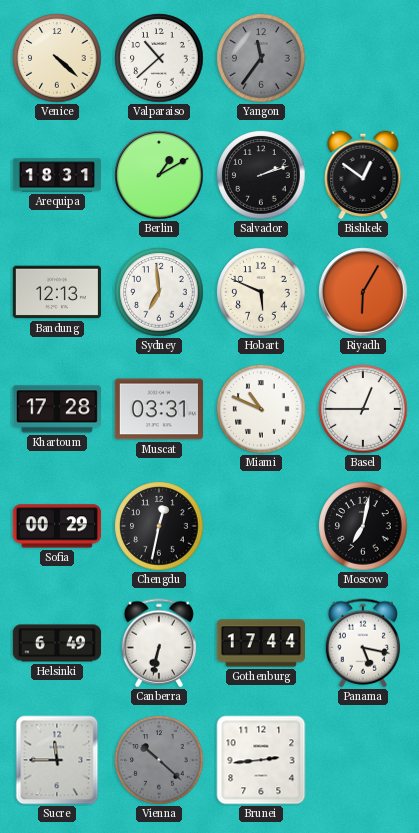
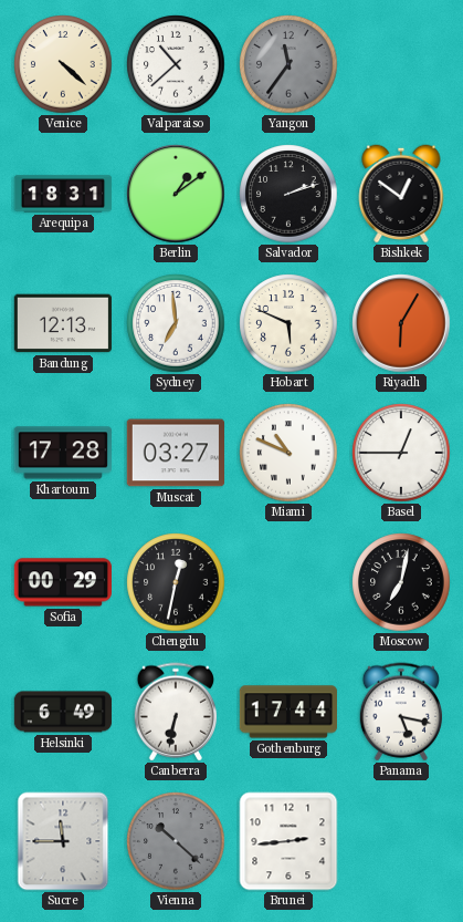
Berlin: 1:10 -> 1:09
Muscat: 03:31 -> 03:27
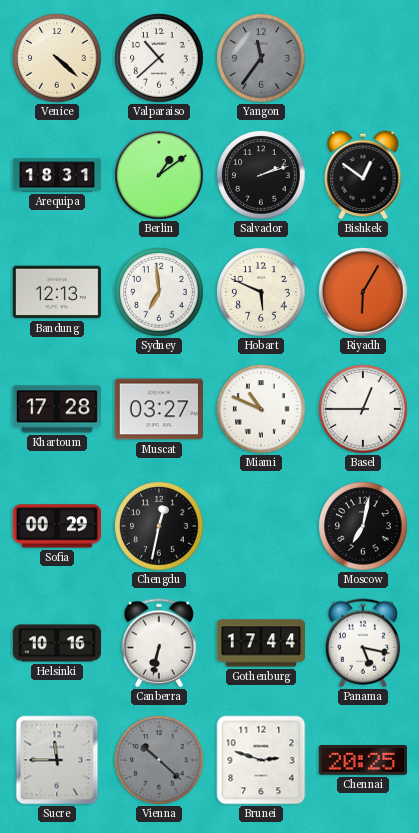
Helsinki: 6:49 -> 10:16
Brunei: 2:44 -> 2:48
Chennai: none -> 20:25
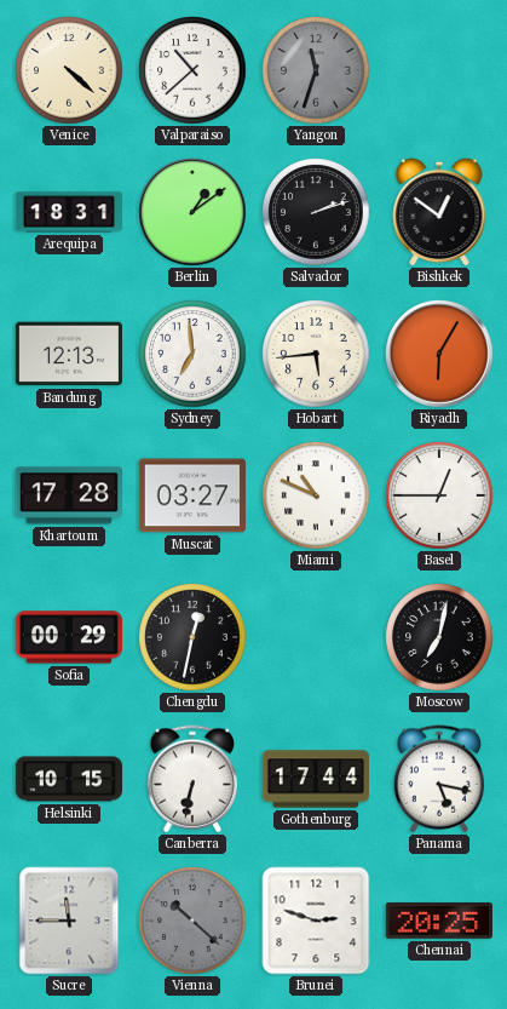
Yangon: 11:36 -> 11:33
Hobart: 5:49 -> 5:44
Helsinki: 10:16 -> 10:15
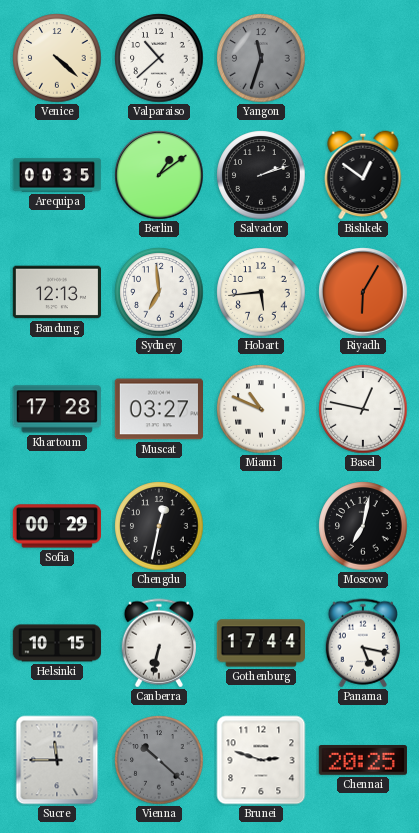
Arequipa: 18:31 -> 00:35
Basel: 12:45 -> 12:47
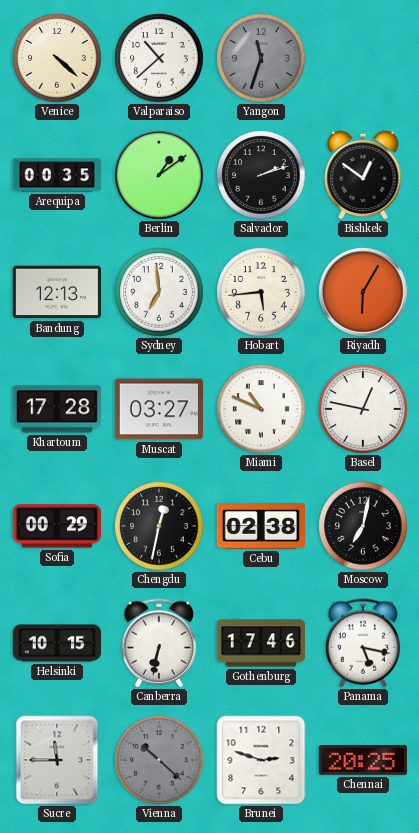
Cebu: none -> 02:38
Gothenburg: 17:44 -> 17:46
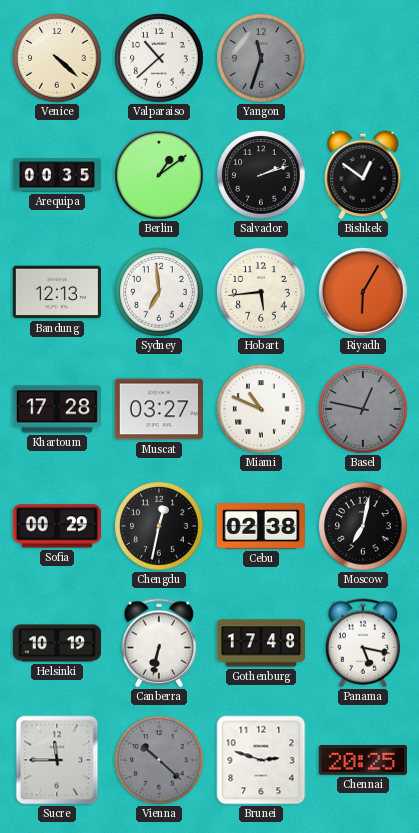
Basel dial: white -> grey
Helsinki: 10:15 -> 10:19
Gothenburg: 17:46 -> 17:48
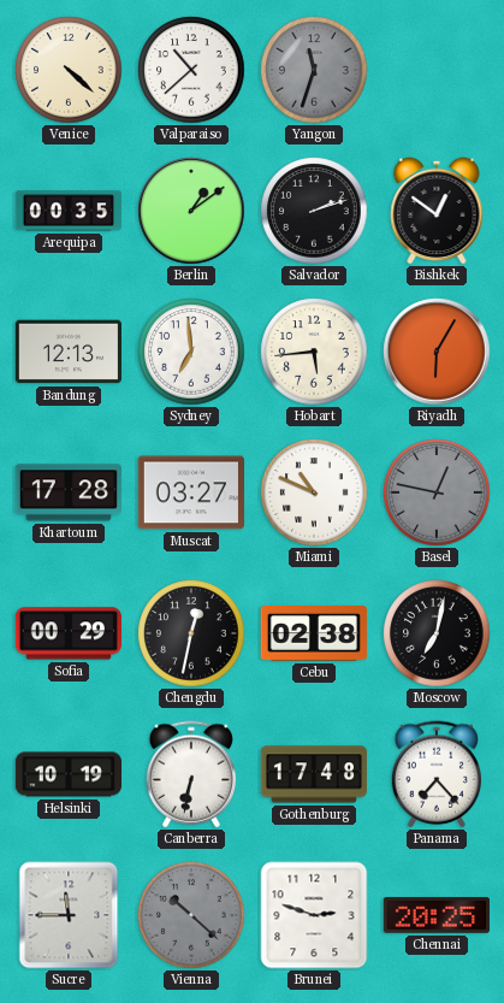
Panama: 5:17 -> 7:23
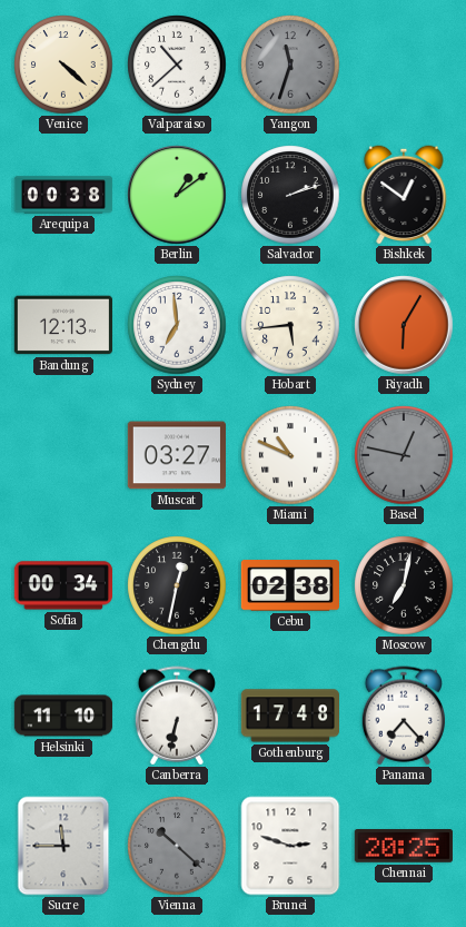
Arequipa: 00:35 -> 00:38
Khartoum: 17:28 -> none
Sofia: 00:29 -> 00:34
Helsinki: 10:19 -> 11:10
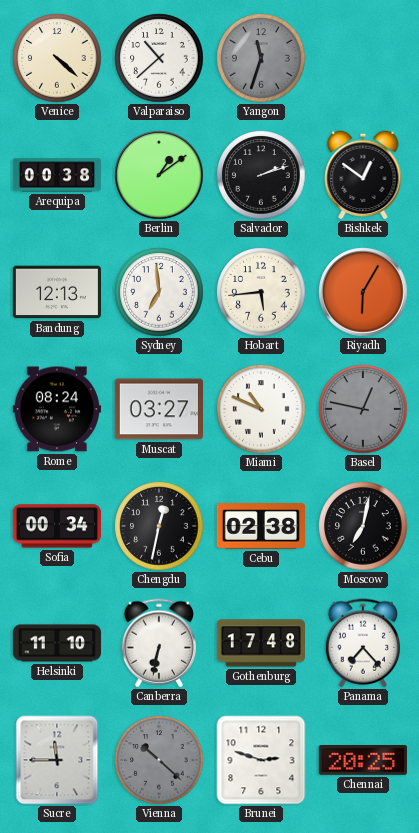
Rome: none -> 08:24
